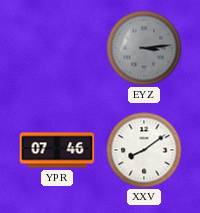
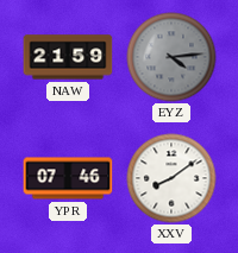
NAW: none -> 21:59
EYZ: 3:14 -> 4:14
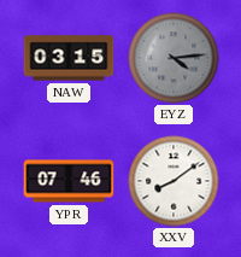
NAW: 21:59 -> 03:15
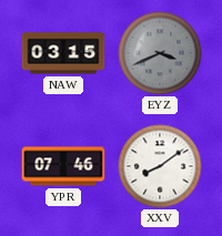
EYZ: 4:14 -> 3:41
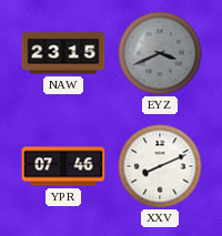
NAW: 03:15 -> 23:15
XXV: 8:09 -> 8:11
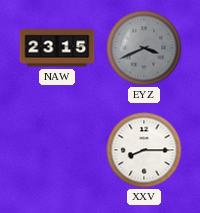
YPR: 07:46 -> none
XXV: 8:11 -> 8:15
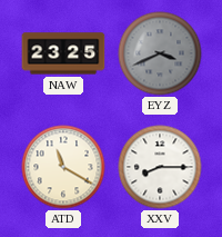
NAW: 23:15 -> 23:25
ATD: none -> 11:20
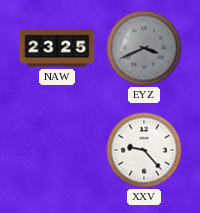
ATD: 11:20 -> none
XXV: 8:15 -> 9:23
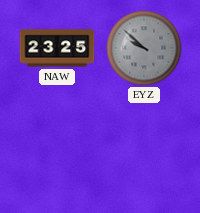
EYZ: 3:41 -> 9:52
XXV: 9:23 -> none
